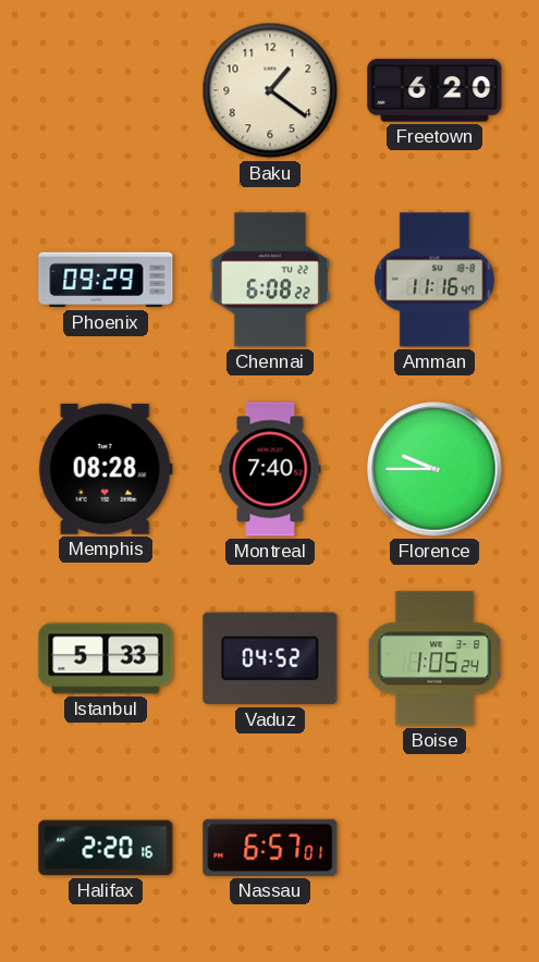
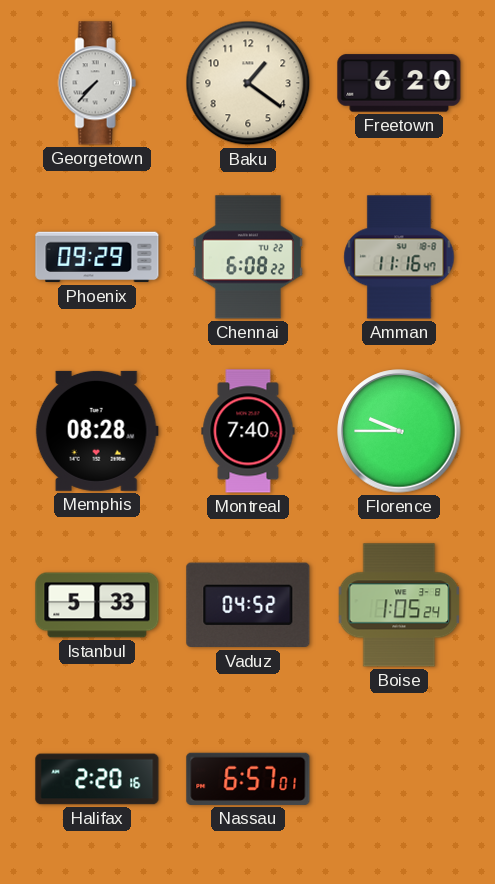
Georgetown: none -> 7:37
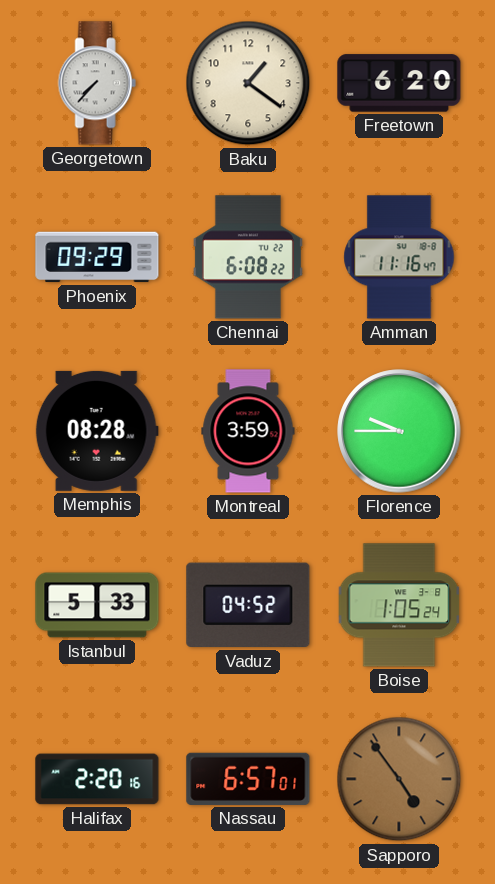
Montreal: 7:40 -> 3:59
Sapporo: none -> 4:54
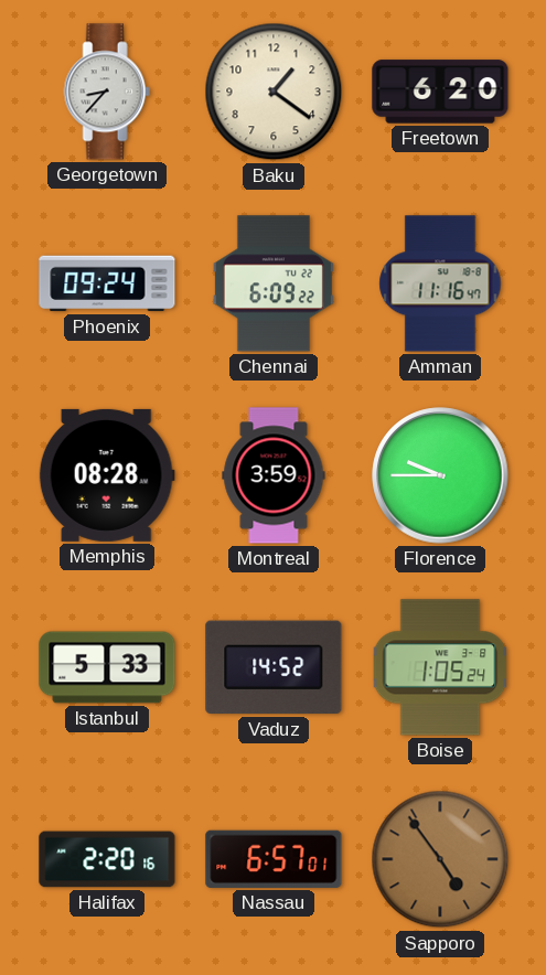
Georgetown: 7:37 -> 8:37
Phoenix: 09:29 -> 09:24
Chennai: 6:08 -> 6:09
Vaduz: 04:52 -> 14:52
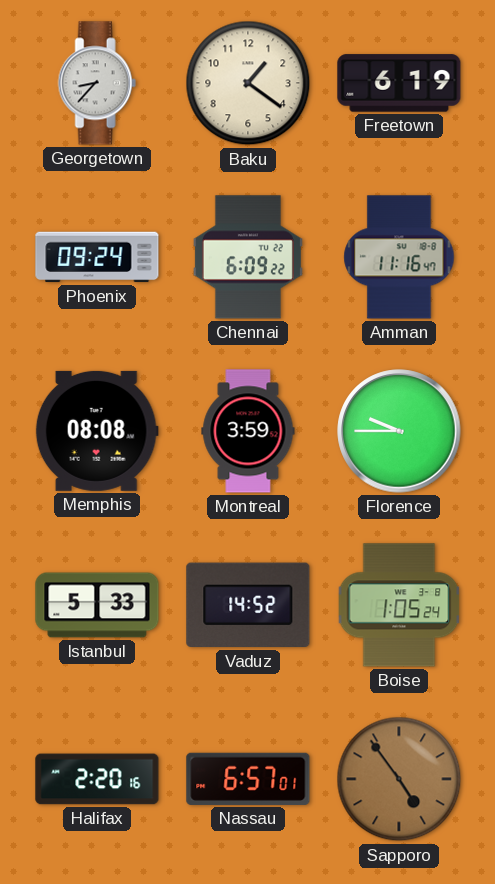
Freetown: 6:20 -> 6:19
Memphis: 08:28 -> 08:08
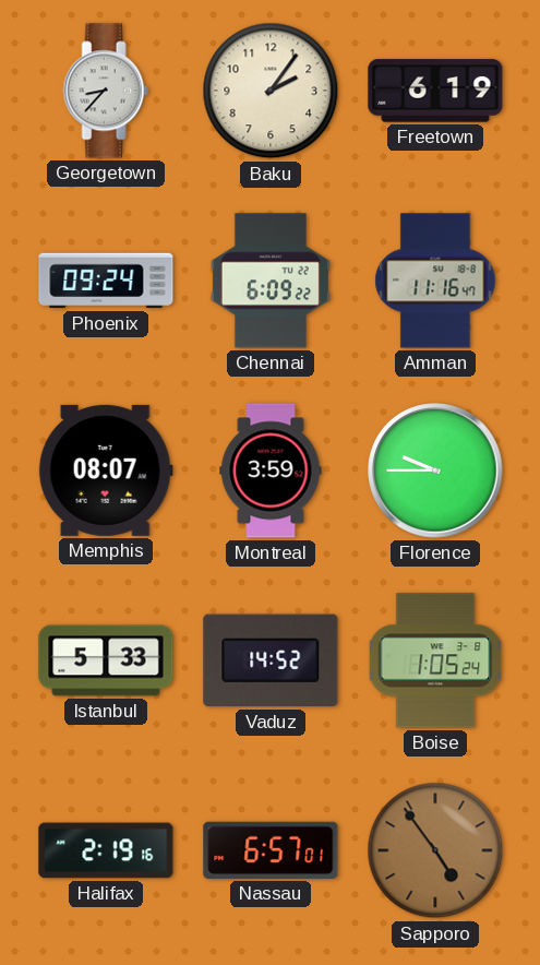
Baku: 1:21 -> 2:06
Memphis: 08:08 -> 08:07
Halifax: 2:20 -> 2:19
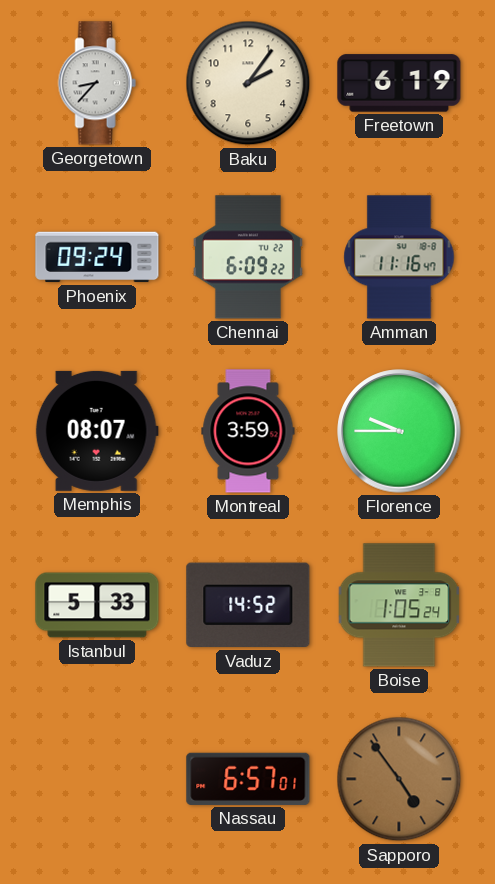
Halifax: 2:19 -> none
